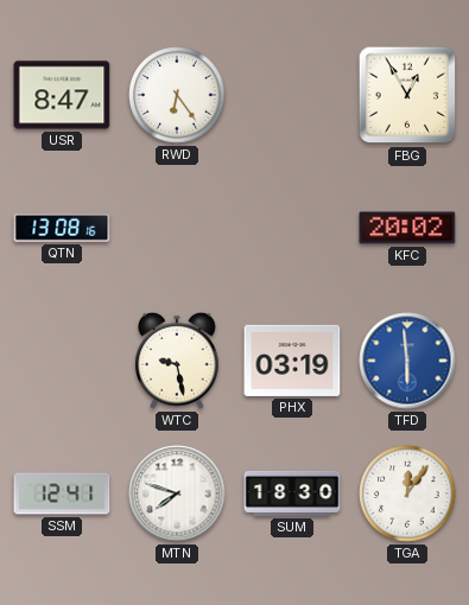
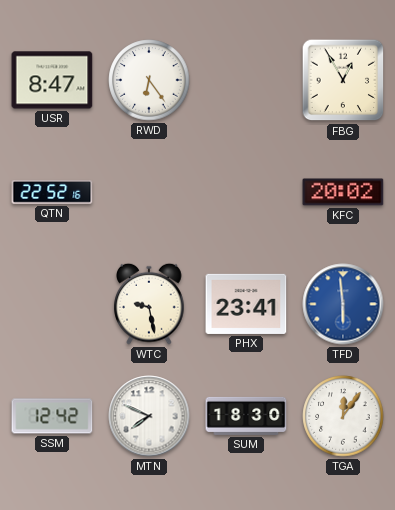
QTN: 13:08 -> 22:52
PHX: 03:19 -> 23:41
SSM: 12:41 -> 12:42
MTN: 7:48 -> 7:49
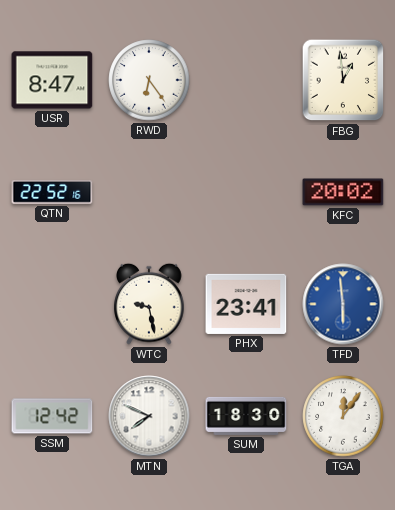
FBG: 12:55 -> 12:59
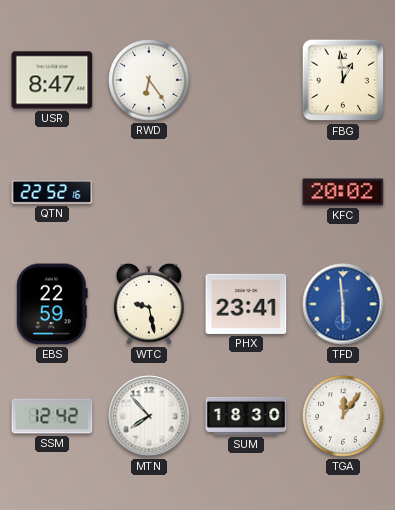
EBS: none -> 22:59
MTN: 7:49 -> 7:53
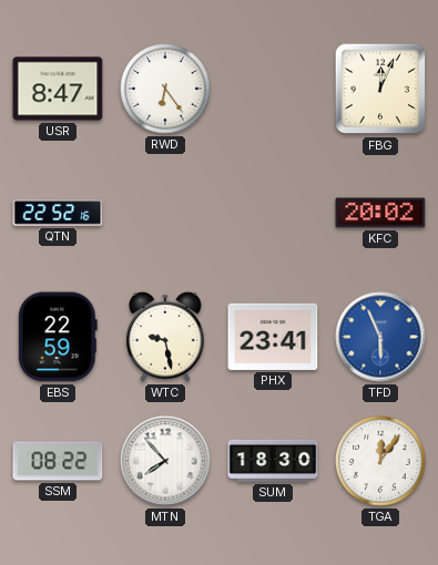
FBG: 12:59 -> 12:04
TFD: 5:59 -> 5:56
SSM: 12:42 -> 08:22
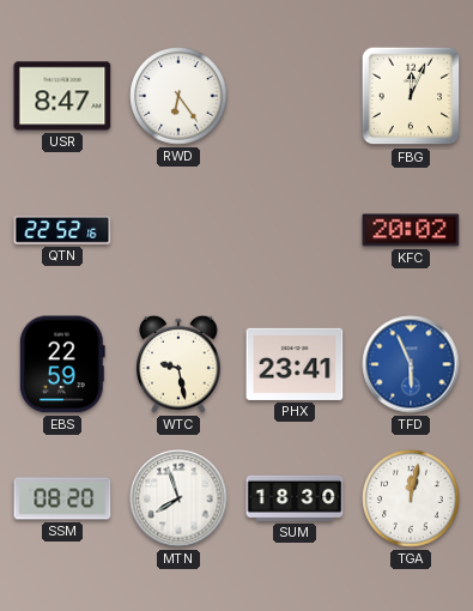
SSM: 08:22 -> 08:20
MTN: 7:53 -> 7:57
TGA: 12:06 -> 12:02
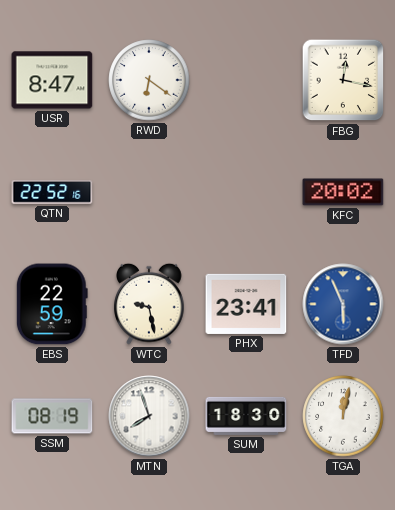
RWD: 6:24 -> 6:21
FBG: 12:04 -> 12:17
SSM: 08:20 -> 08:19
